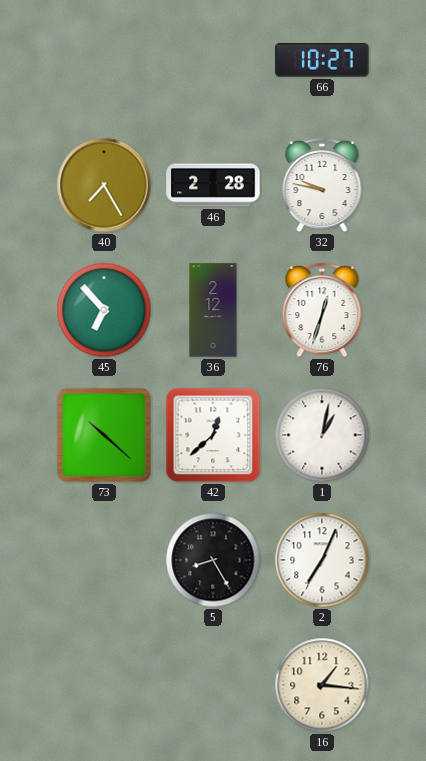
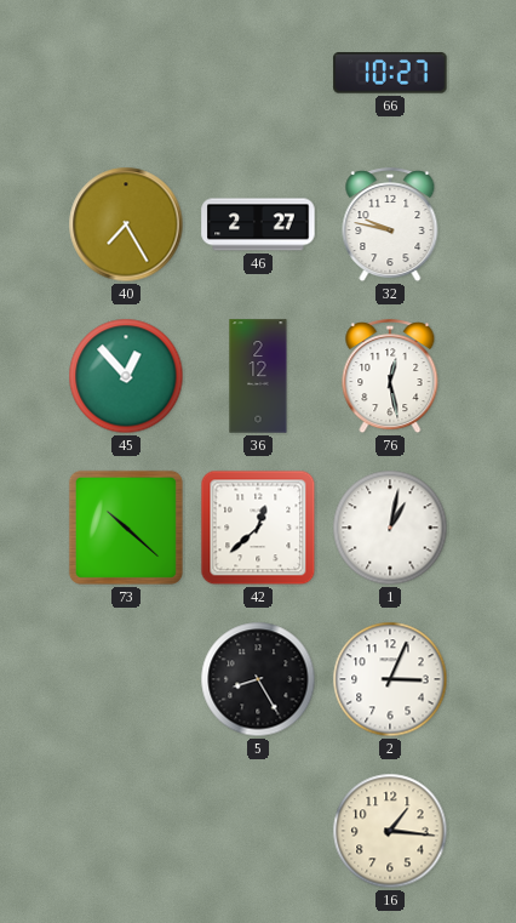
46: 2:28 -> 2:27
45: 6:53 -> 12:53
76: 12:33 -> 12:28
2: 7:04 -> 3:04
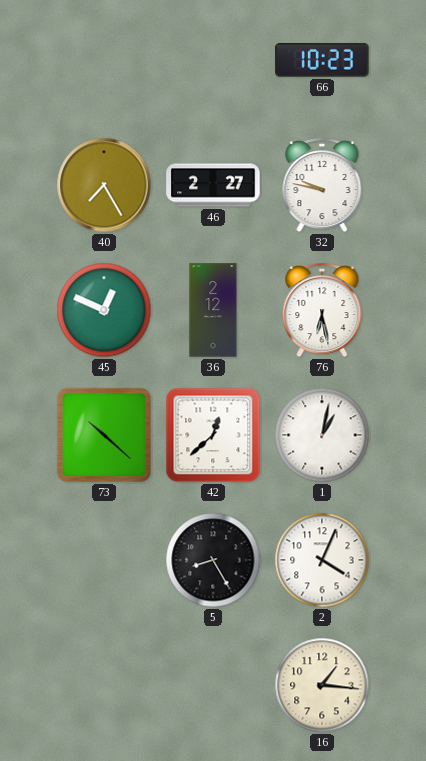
66: 10:27 -> 10:23
45: 12:53 -> 12:49
76: 12:28 -> 6:28
2: 3:04 -> 4:04
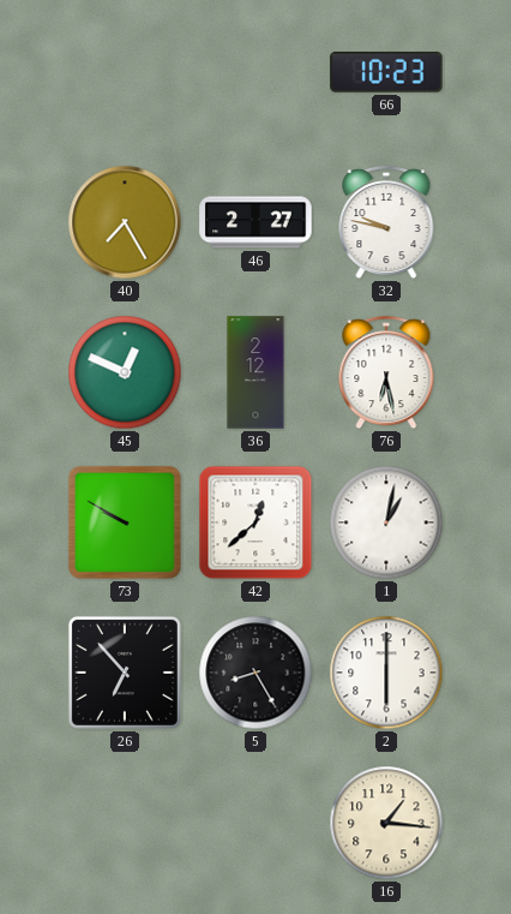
73: 10:22 -> 9:50
26: none -> 6:53
2: 4:04 -> 6:00
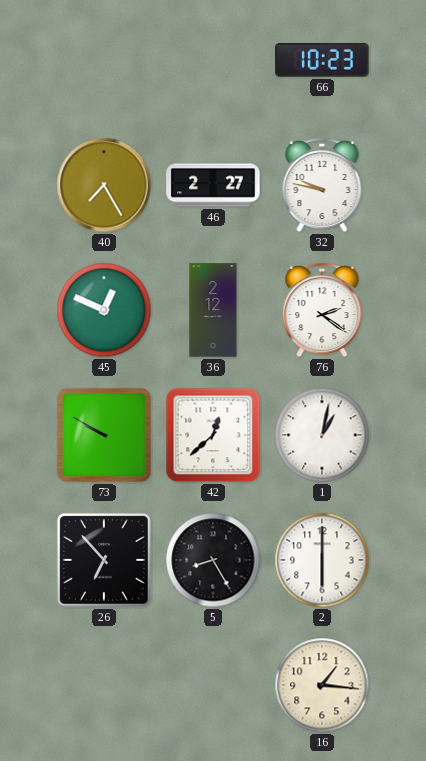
76: 6:28 -> 2:21
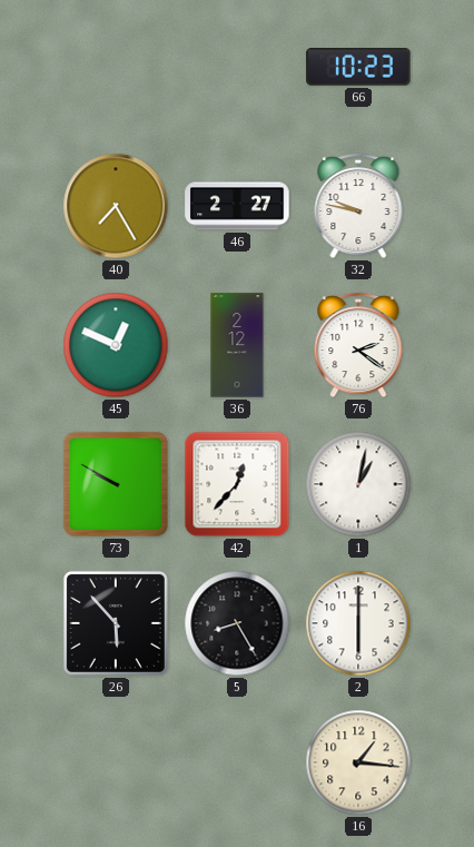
42: 12:38 -> 12:37
26: 6:53 -> 5:53
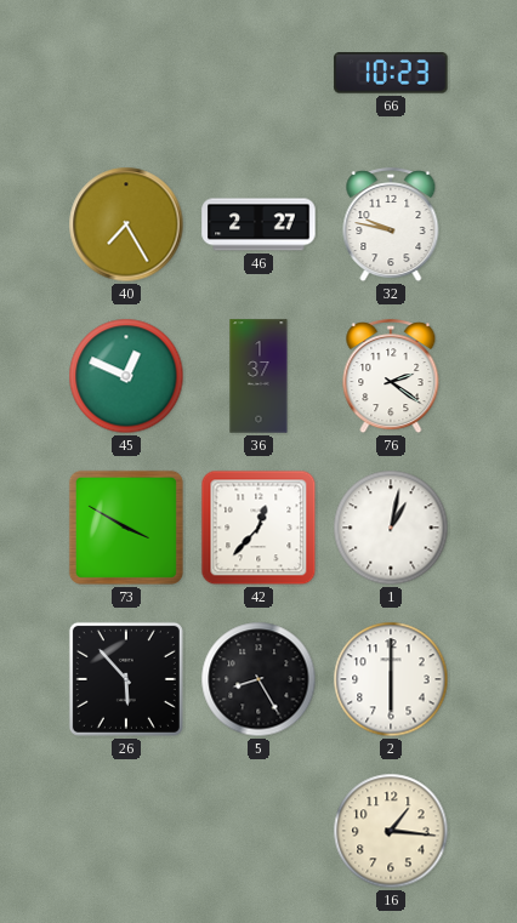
36: 2:12 -> 1:37
73: 9:50 -> 3:50
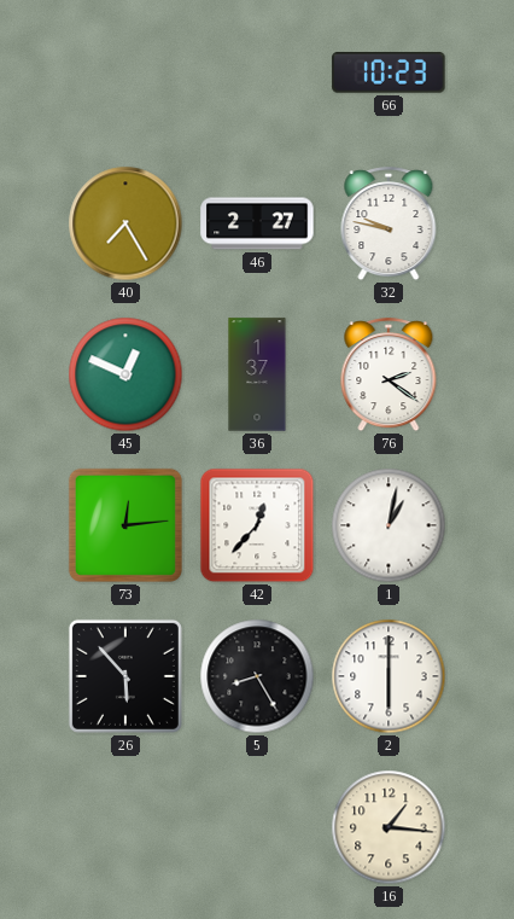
73: 3:50 -> 12:14
